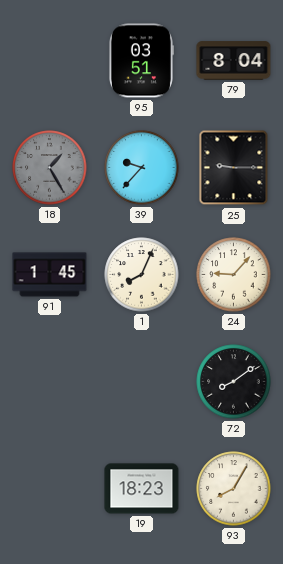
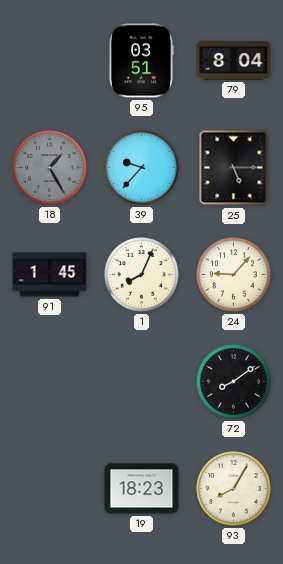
25: 9:15 -> 5:15
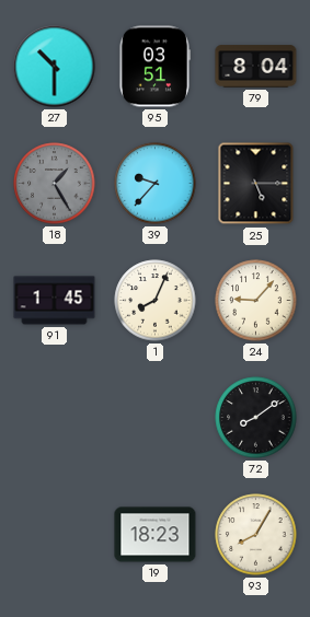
27: none -> 10:30
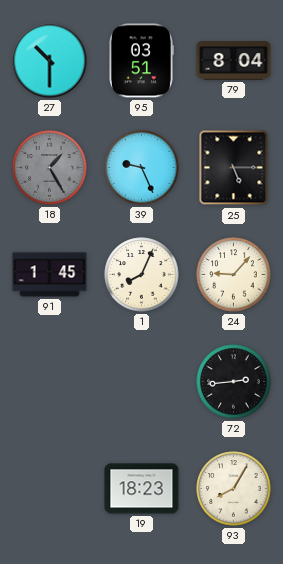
39: 9:37 -> 9:26
72: 8:09 -> 2:44
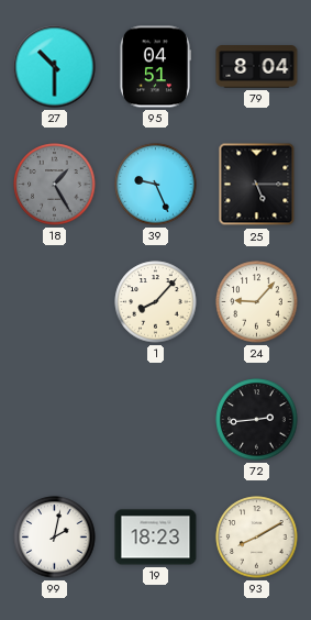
95: 03:51 -> 04:51
91: 1:45 -> none
1: 8:04 -> 8:07
99: none -> 2:02
93: 8:05 -> 8:10
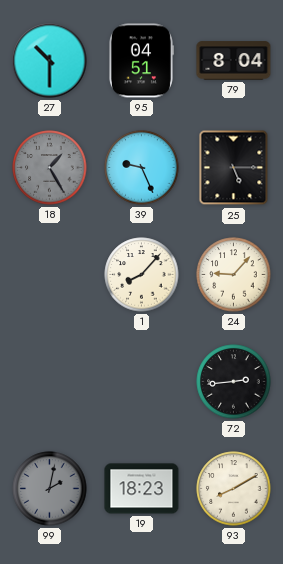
99 dial: white -> grey
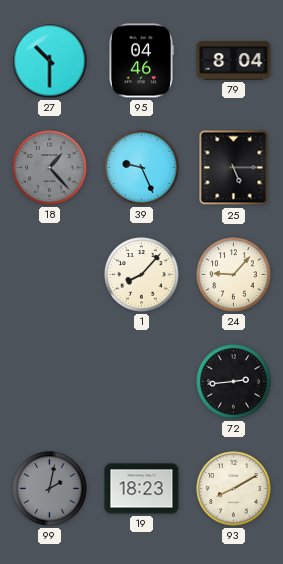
95: 04:51 -> 04:46
18: 1:25 -> 1:23
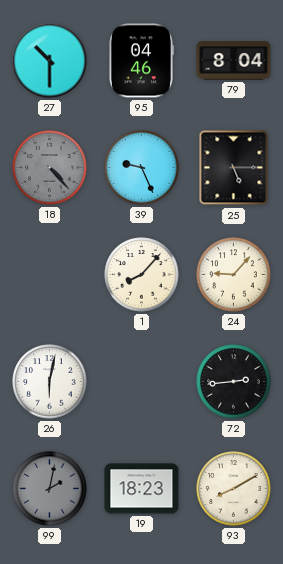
18: 1:23 -> 4:23
26: none -> 6:02
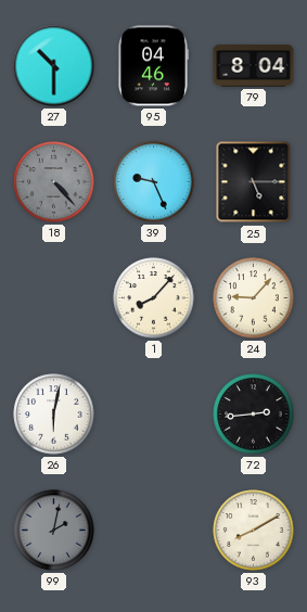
19: 18:23 -> none
